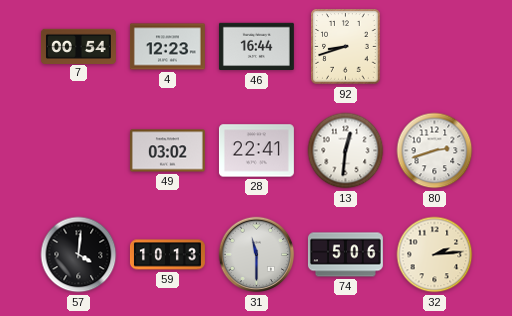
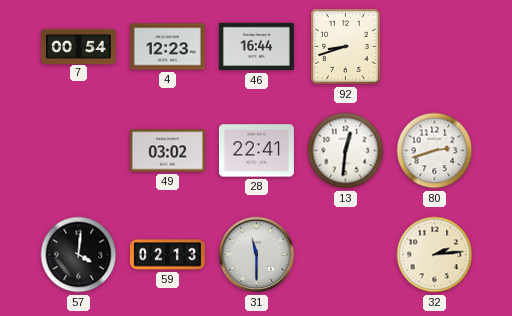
59: 10:13 -> 02:13
74: 5:06 -> none
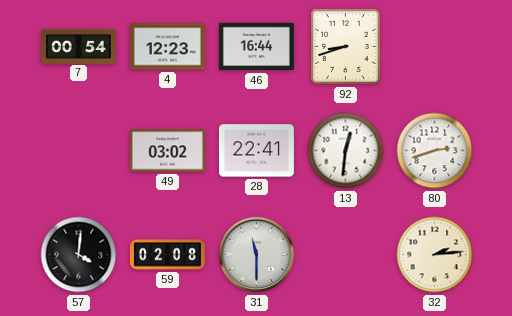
59: 02:13 -> 02:08
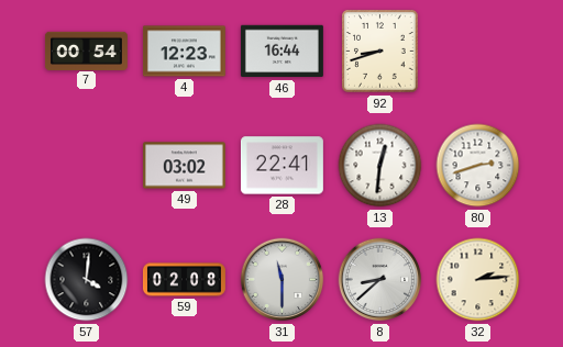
8: none -> 8:38
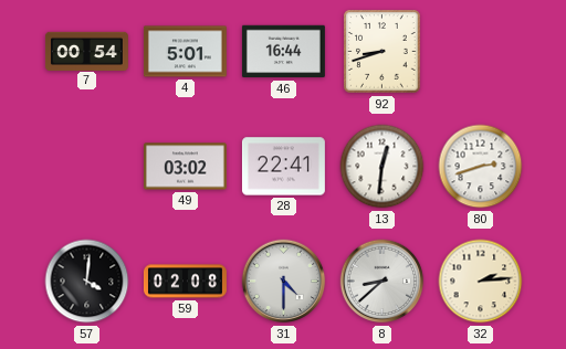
4: 12:23 -> 5:01
31: 11:30 -> 4:30
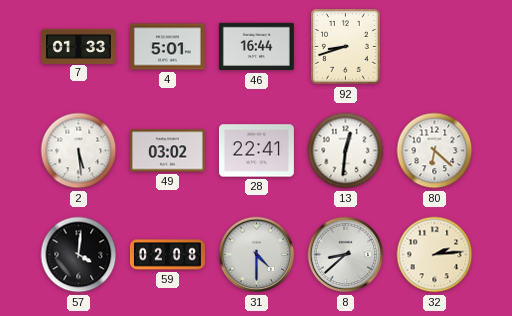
7: 00:54 -> 01:33
2: none -> 5:29
80: 2:42 -> 6:22
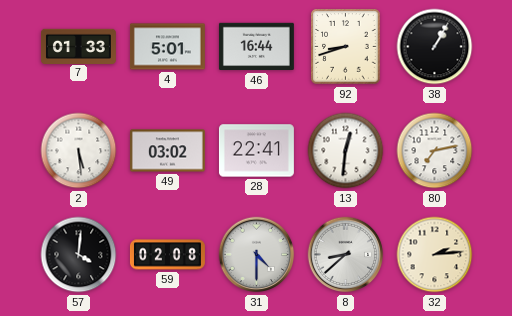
38: none -> 1:05
80: 6:22 -> 7:13
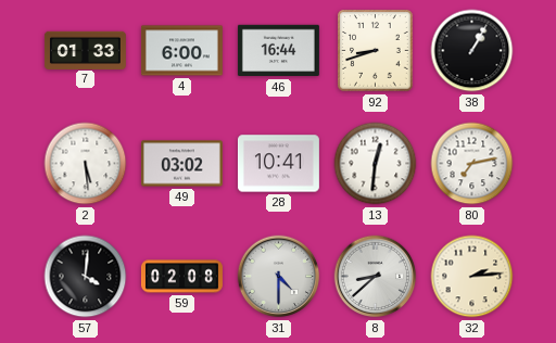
4: 5:01 -> 6:00
28: 22:41 -> 10:41
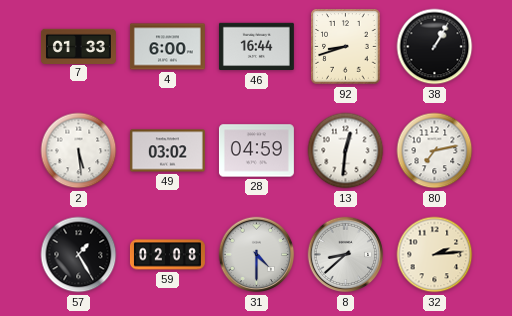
28: 10:41 -> 04:59
57: 4:01 -> 1:25
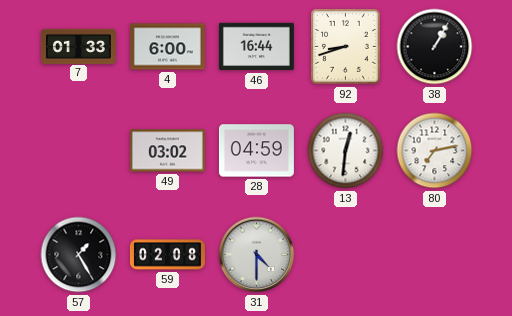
2: 5:29 -> none
8: 8:38 -> none
32: 2:14 -> none
